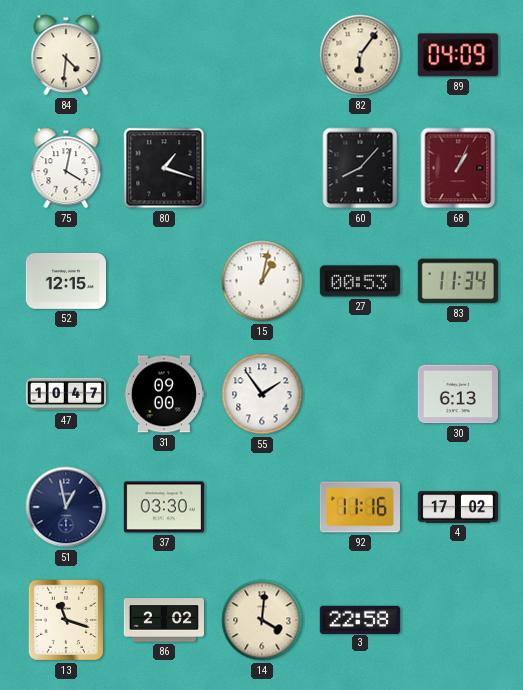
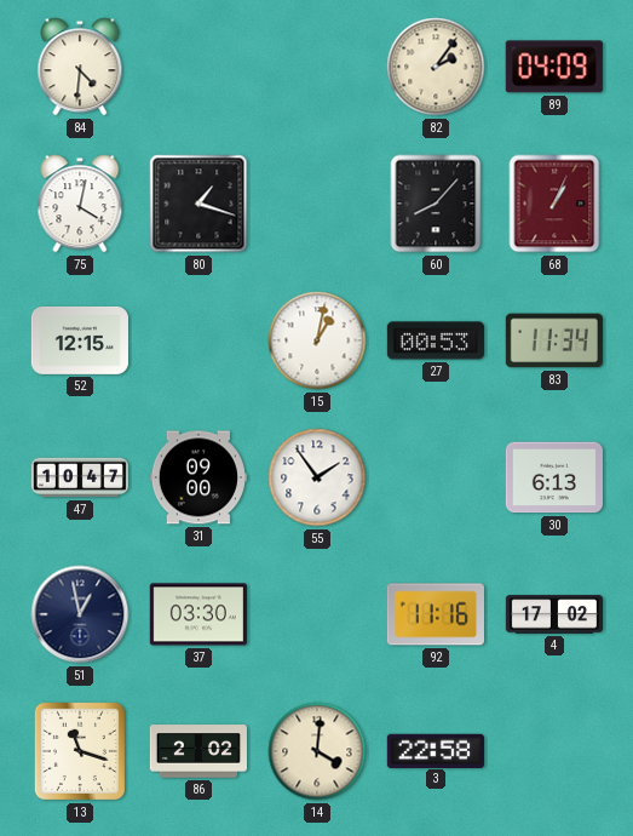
82: 6:06 -> 2:06
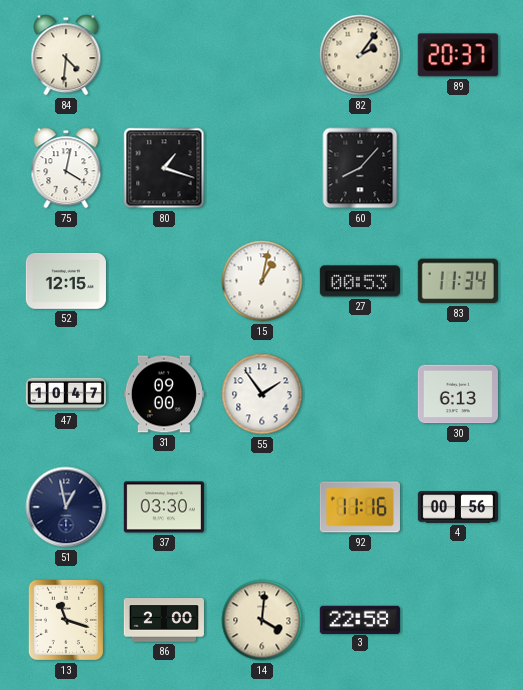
89: 04:09 -> 20:37
68: 1:04 -> none
4: 17:02 -> 00:56
86: 2:02 -> 2:00
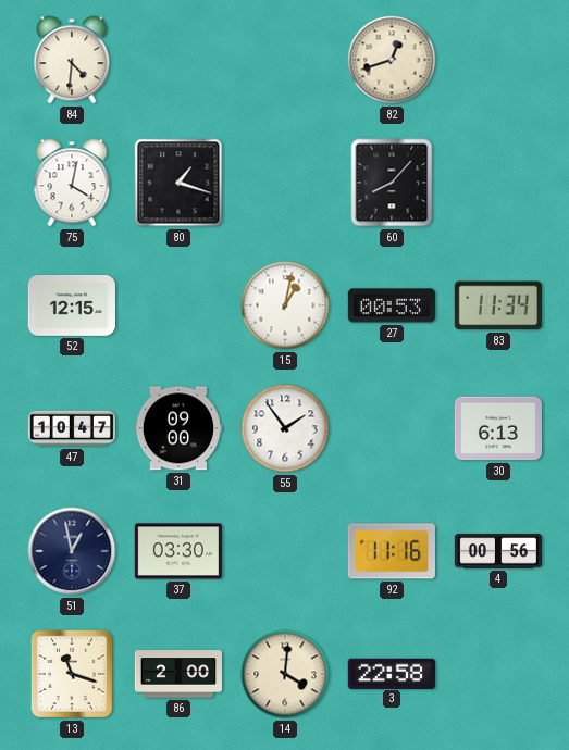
82: 2:06 -> 12:42
89: 20:37 -> none
